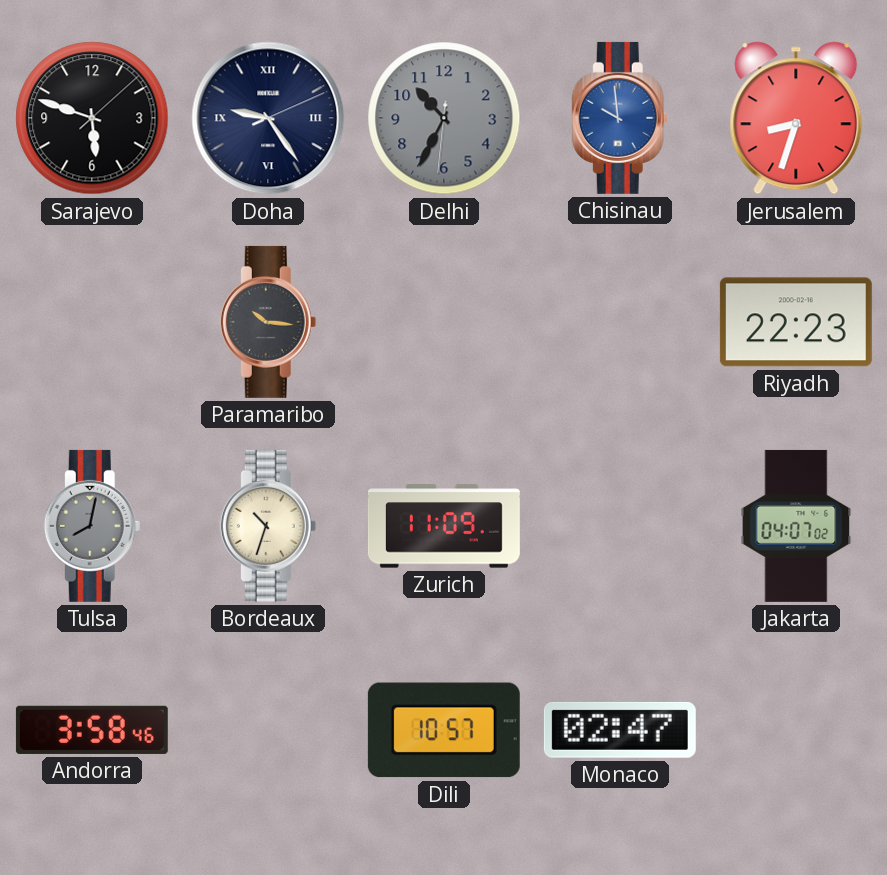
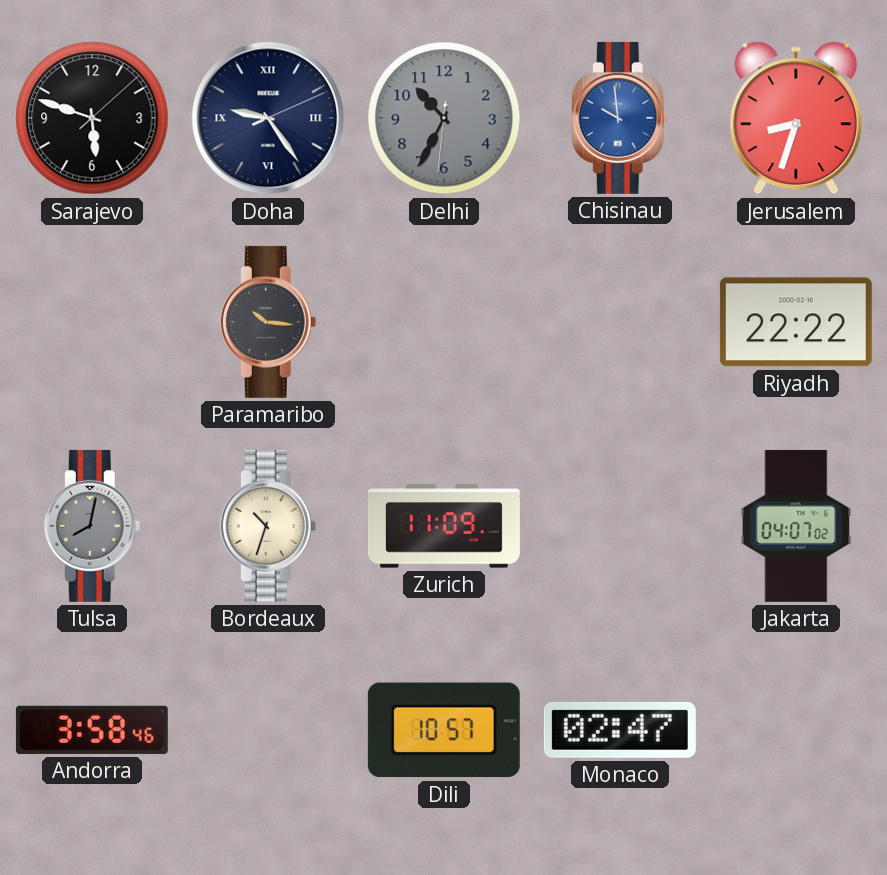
Riyadh: 22:23 -> 22:22
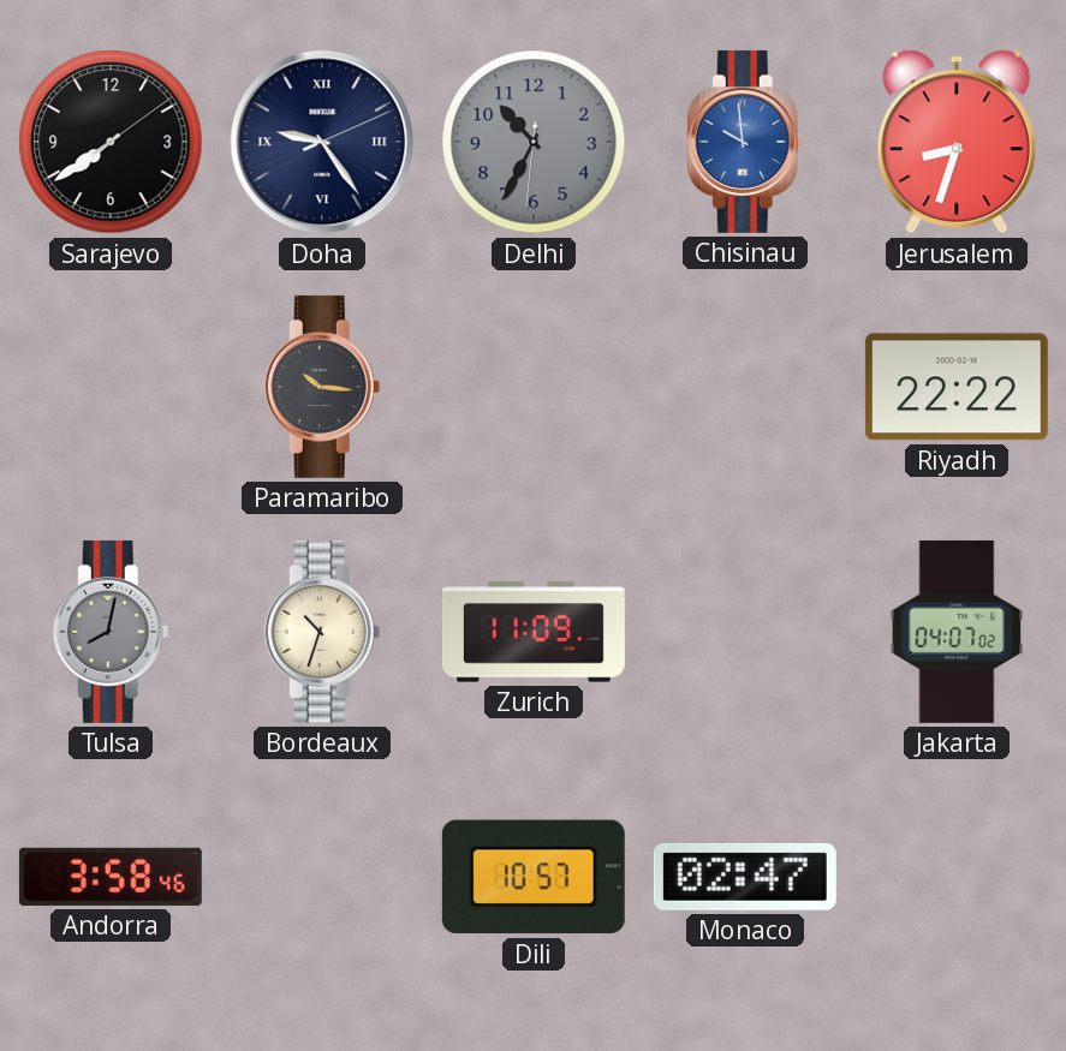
Sarajevo: 5:48 -> 7:39
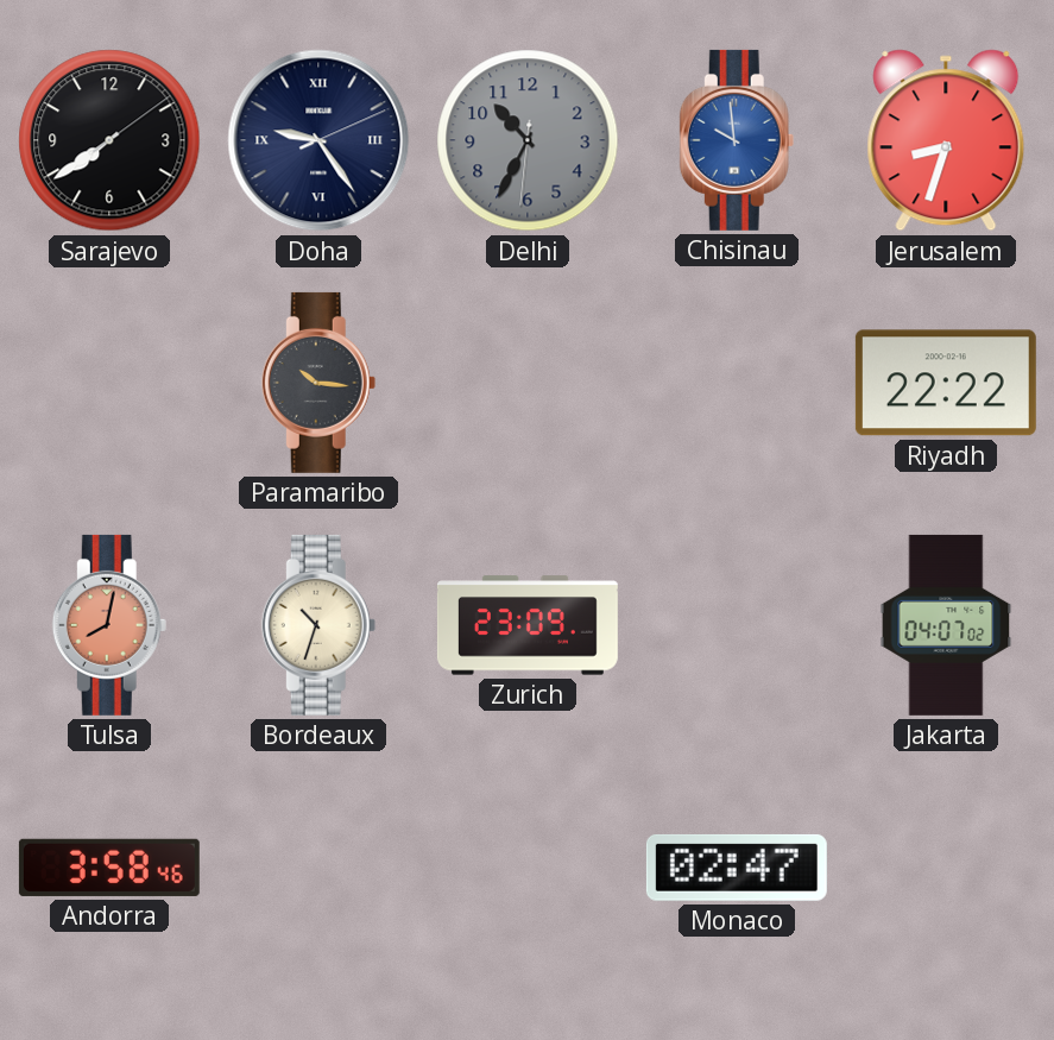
Tulsa dial: grey -> salmon
Zurich: 11:09 -> 23:09
Dili: 10:57 -> none
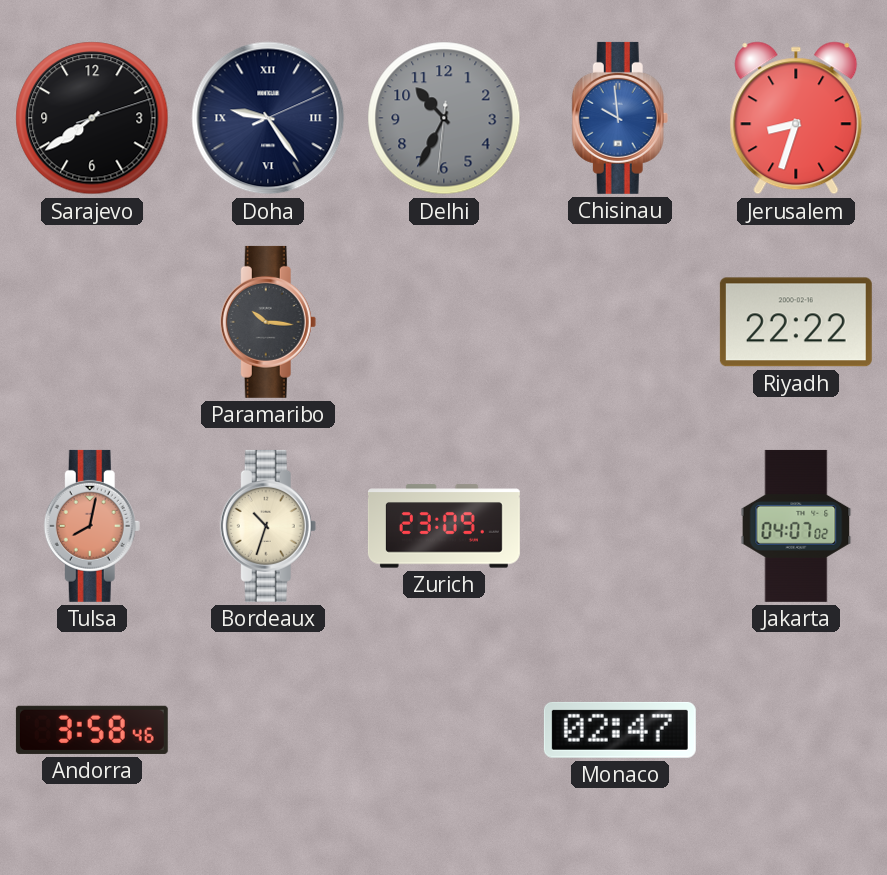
Sarajevo: 7:39:09 -> 7:39:12
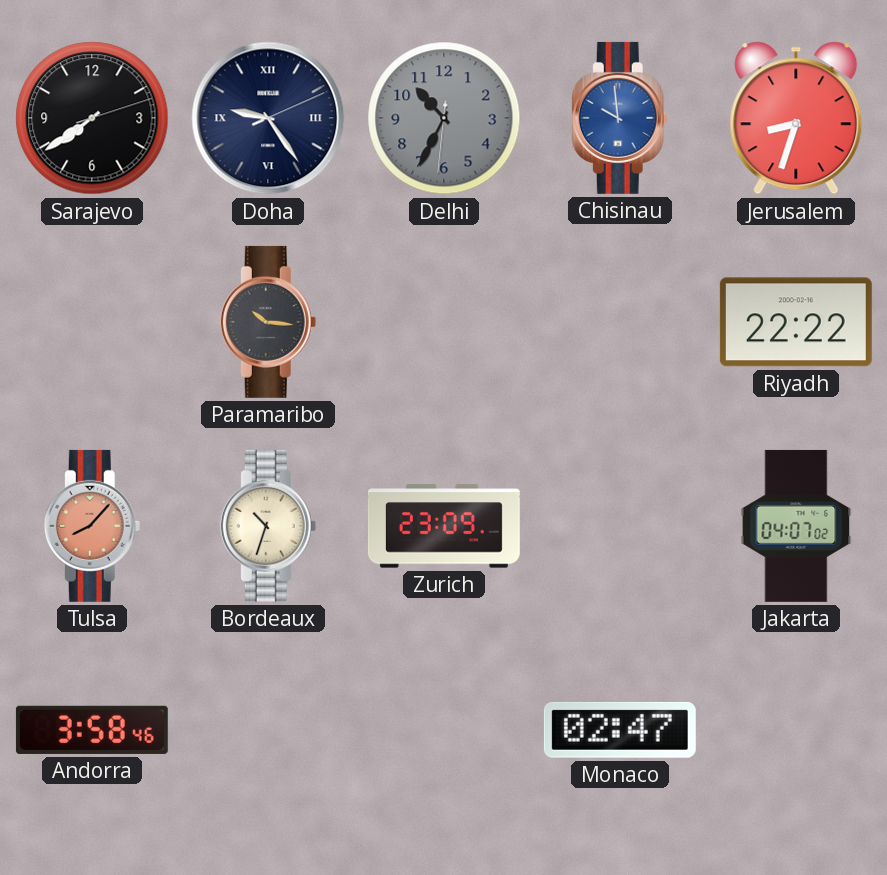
Tulsa: 8:02 -> 8:07
